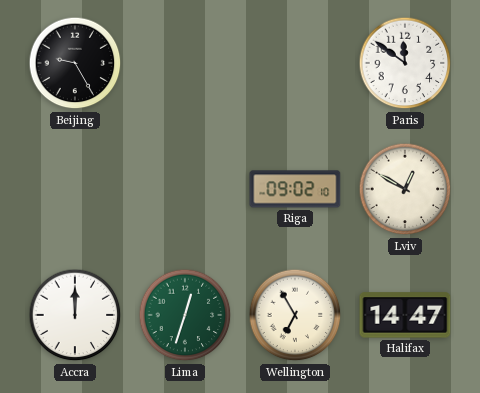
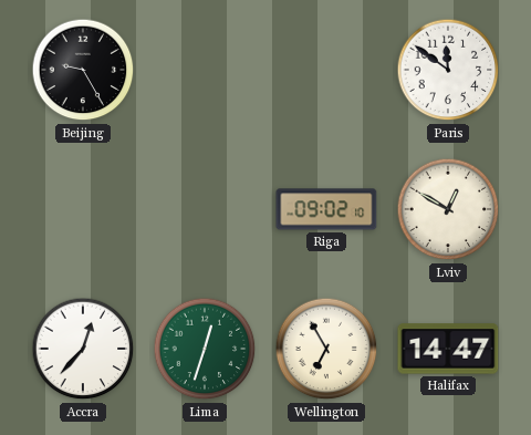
Accra: 12:00 -> 12:37
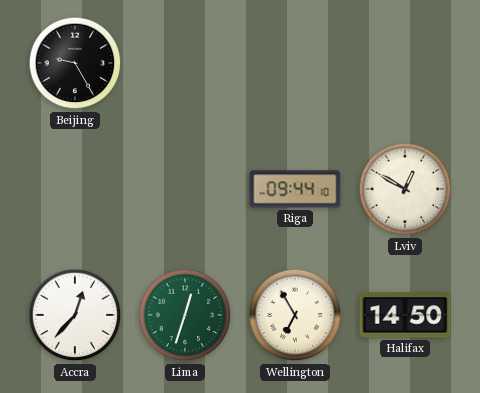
Paris: 11:51 -> none
Riga: 09:02 -> 09:44
Halifax: 14:47 -> 14:50
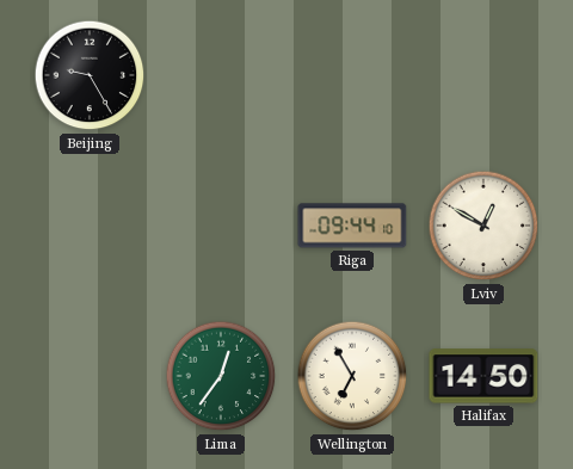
Accra: 12:37 -> none
Lima: 12:33 -> 12:36
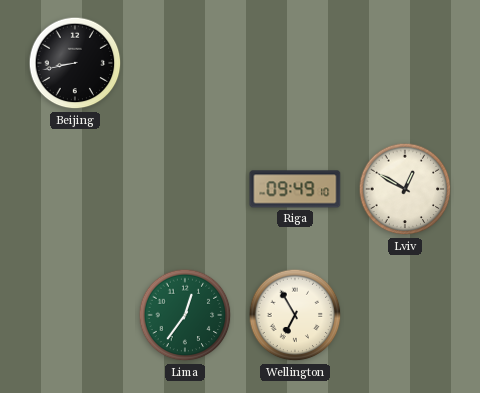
Beijing: 9:25 -> 8:43
Riga: 09:44 -> 09:49
Halifax: 14:50 -> none
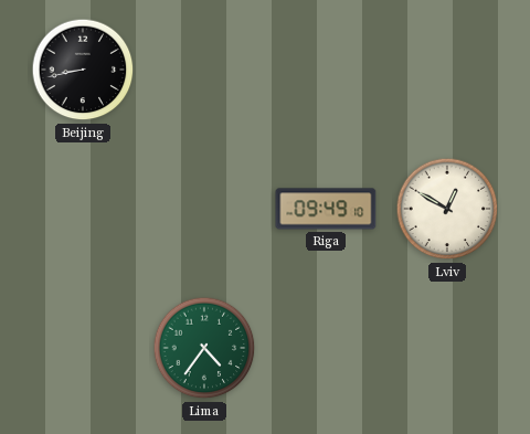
Lima: 12:36 -> 4:36
Wellington: 6:55 -> none
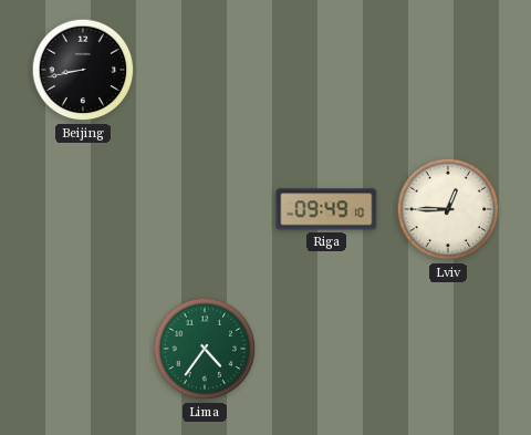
Lviv: 12:50 -> 12:45
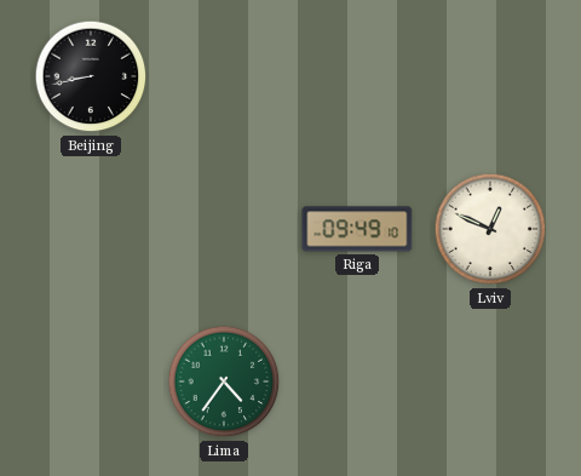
Lviv: 12:45 -> 12:49
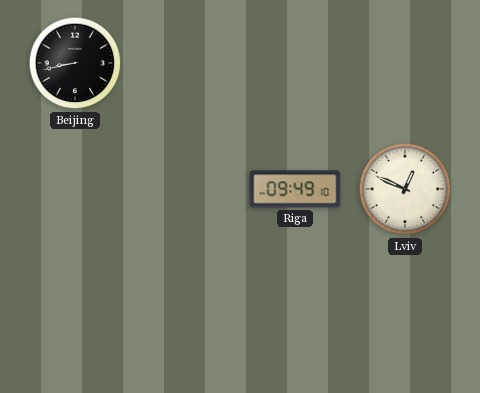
Lima: 4:36 -> none
